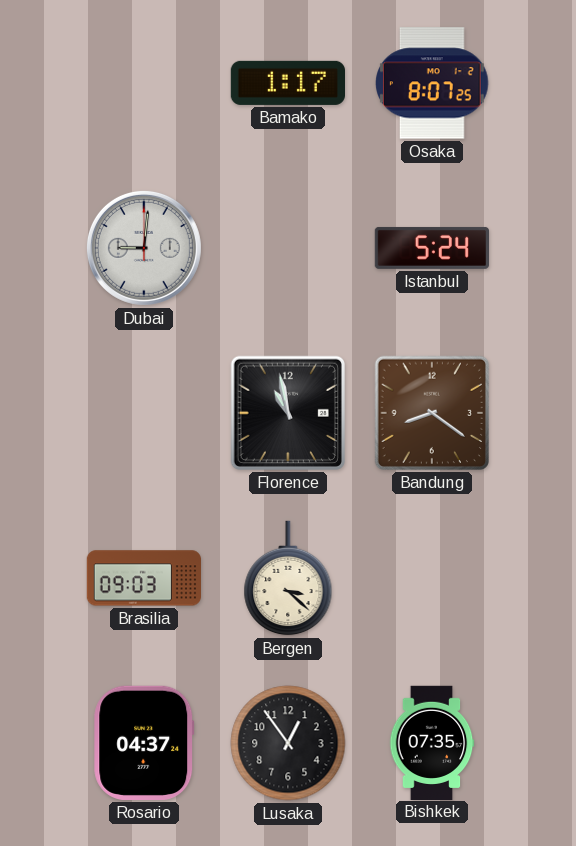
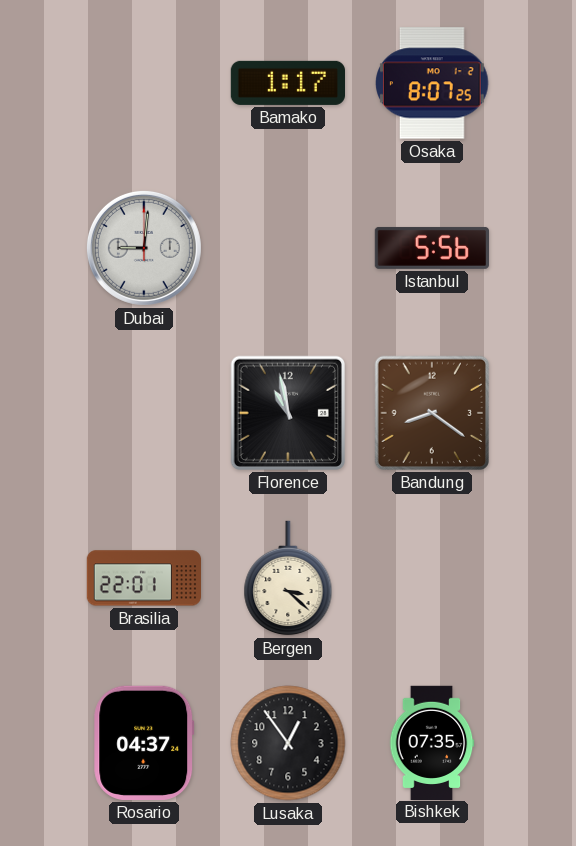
Istanbul: 5:24 -> 5:56
Brasilia: 09:03 -> 22:01
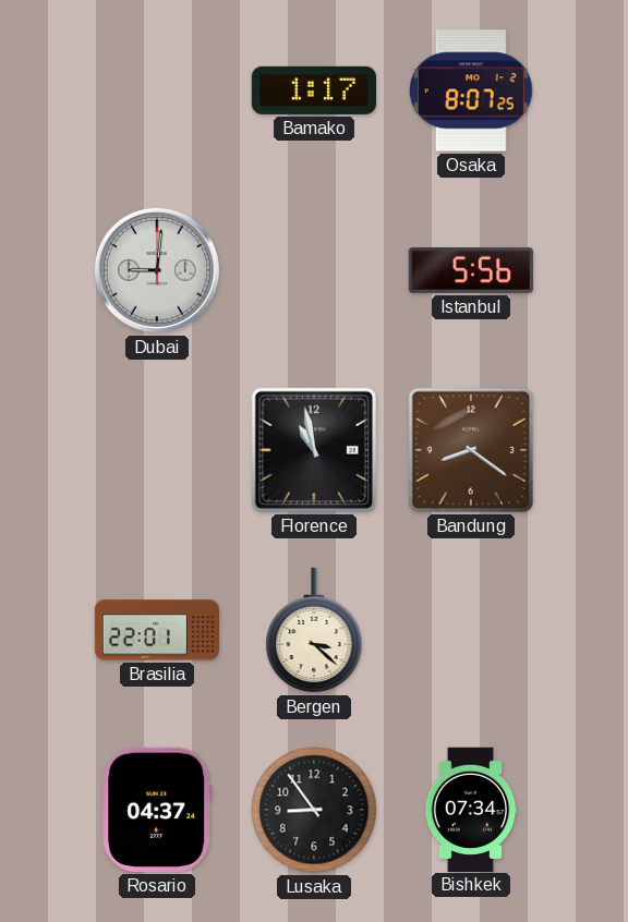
Lusaka: 12:54 -> 8:54
Bishkek: 07:35 -> 07:34
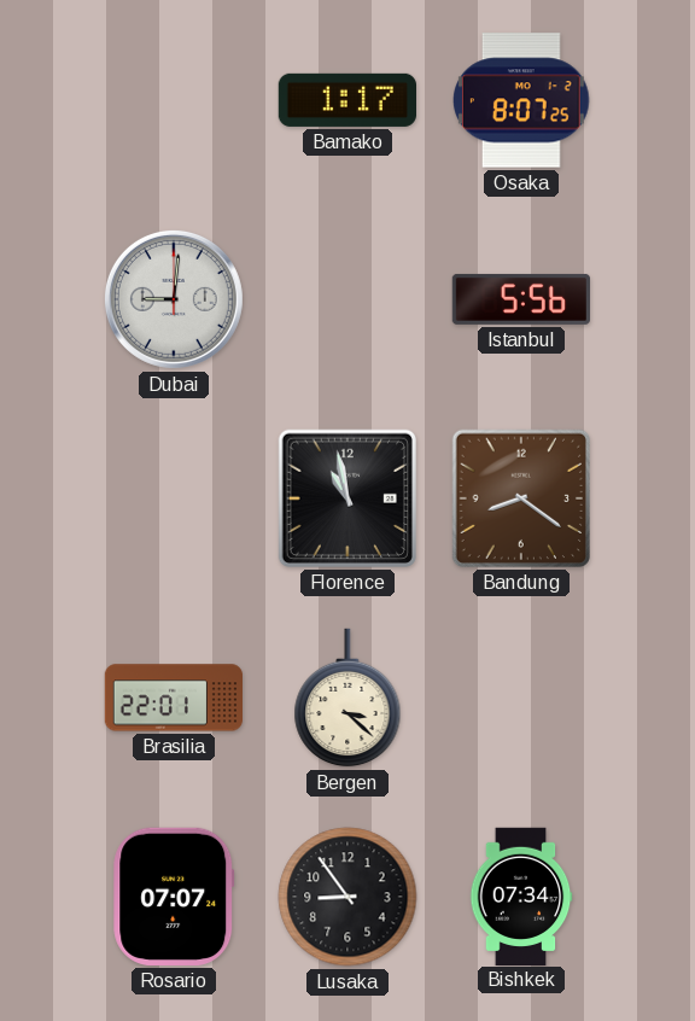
Rosario: 04:37 -> 07:07
